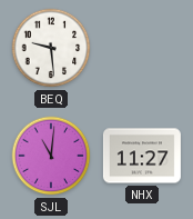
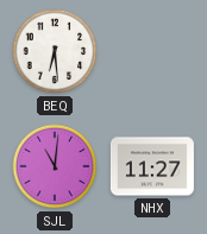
BEQ: 9:29 -> 6:29
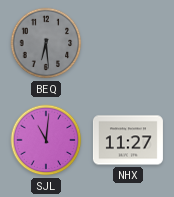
BEQ dial: white -> grey
